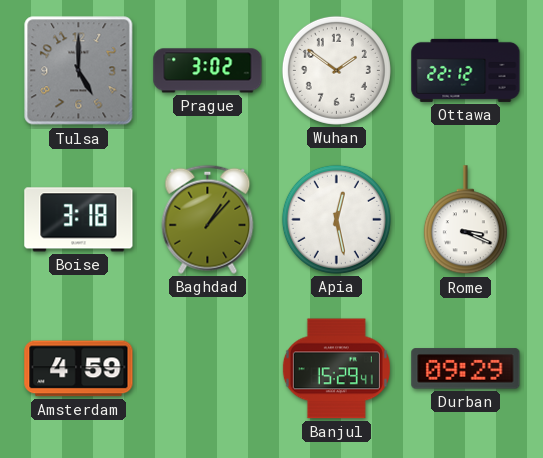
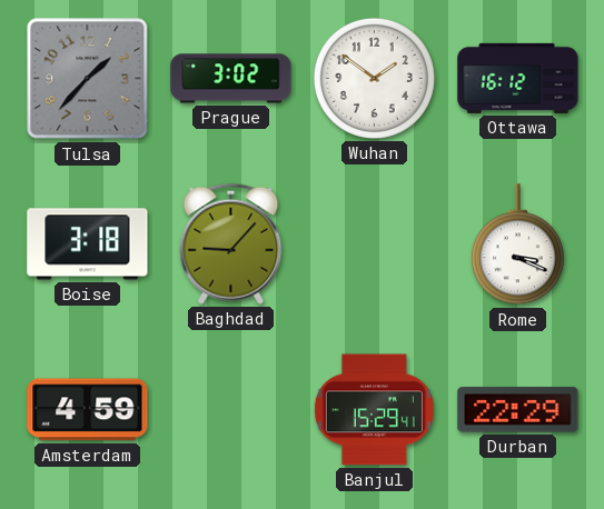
Tulsa: 5:00 -> 1:37
Ottawa: 22:12 -> 16:12
Baghdad: 1:07 -> 9:07
Apia: 12:28 -> none
Durban: 09:29 -> 22:29
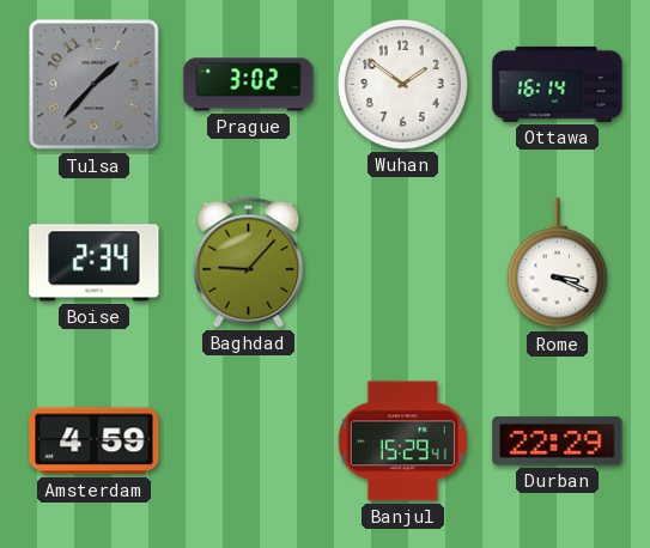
Ottawa: 16:12 -> 16:14
Boise: 3:18 -> 2:34
